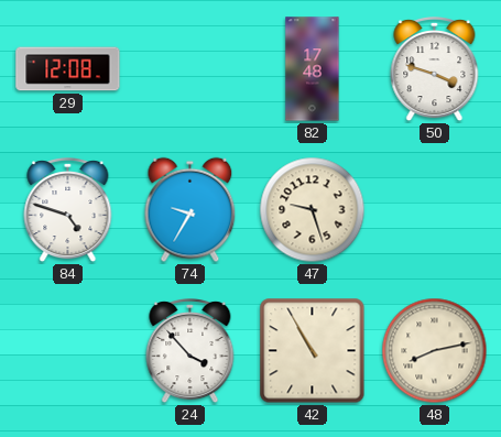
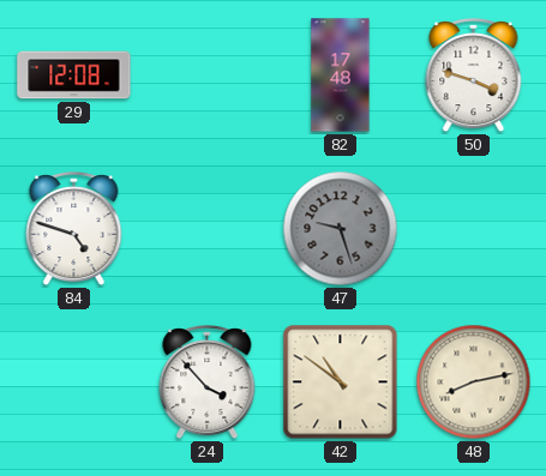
74: 9:35 -> none
47 dial: cream -> grey
42: 10:55 -> 10:51
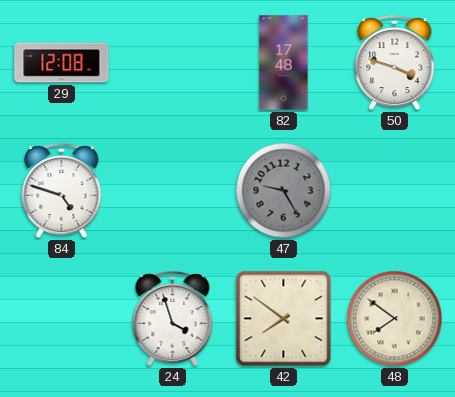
47: 9:27 -> 9:25
24: 3:53 -> 3:57
42: 10:51 -> 7:51
48: 8:13 -> 7:51
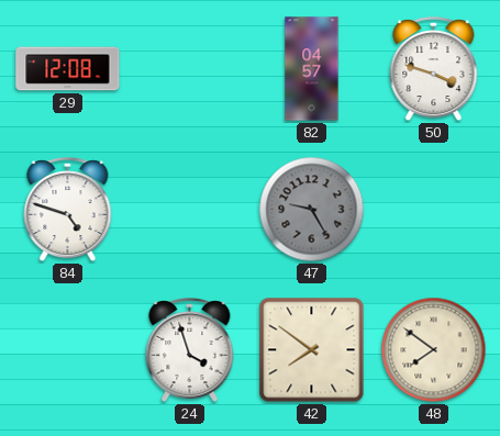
82: 17:48 -> 04:57
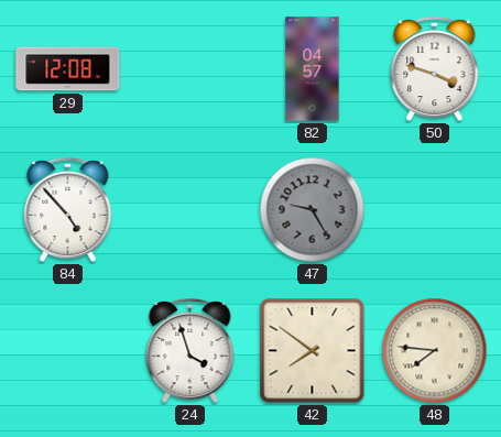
84: 4:48 -> 4:53
48: 7:51 -> 7:46
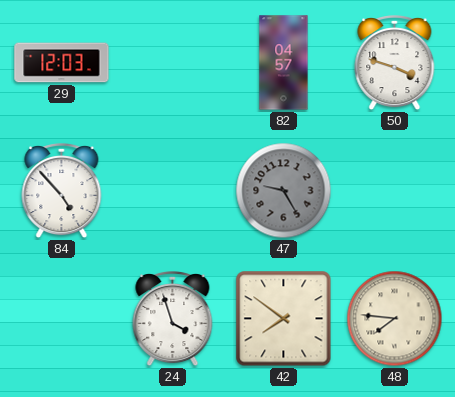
29: 12:08 -> 12:03
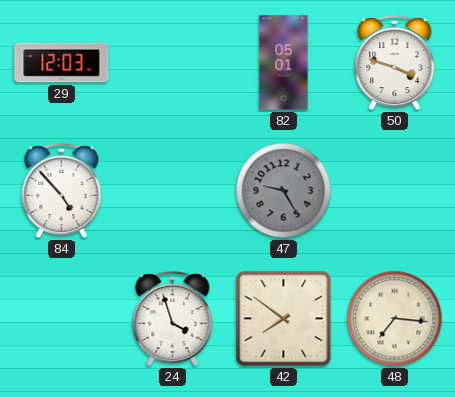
82: 04:57 -> 05:01
48: 7:46 -> 7:16
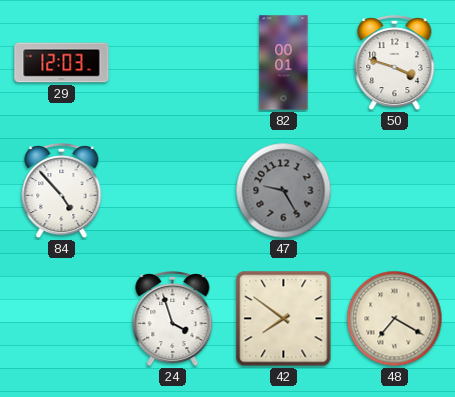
82: 05:01 -> 00:01
48: 7:16 -> 7:20
